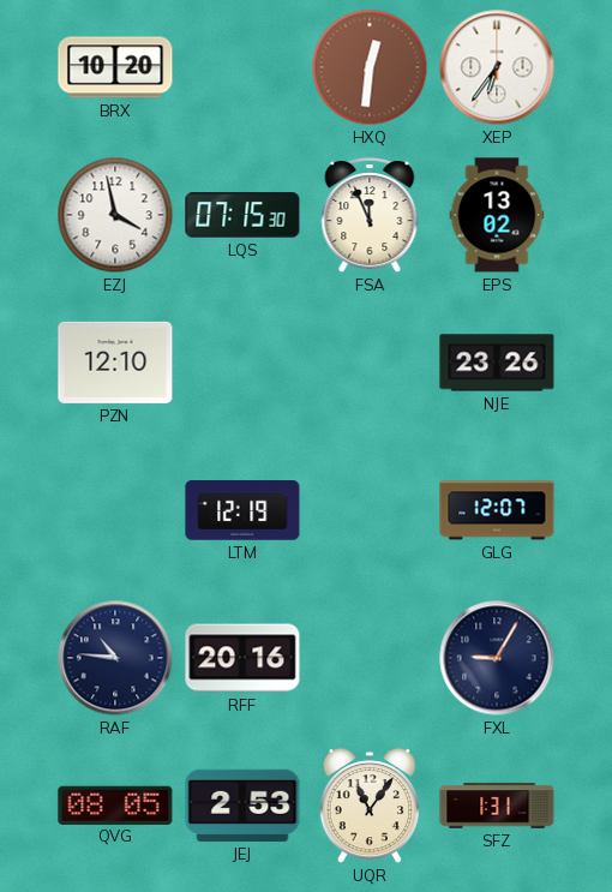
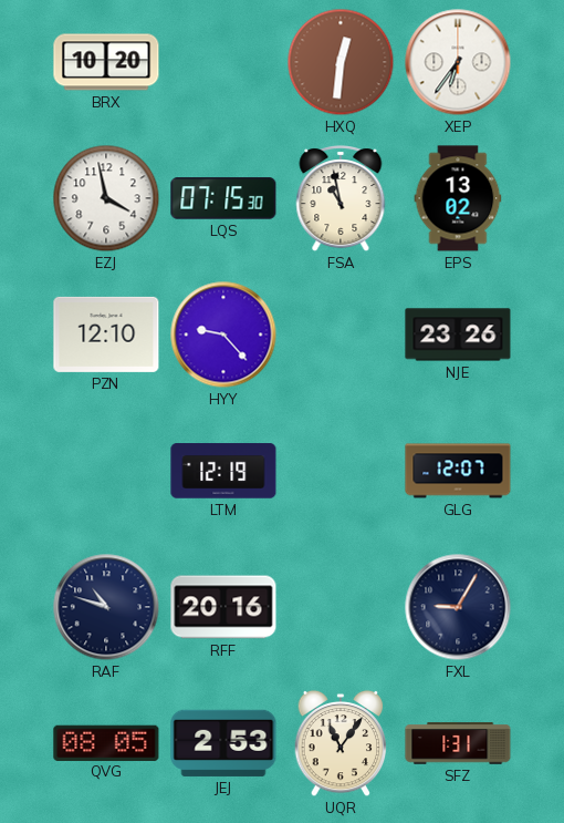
FSA: 11:56 -> 10:58
HYY: none -> 9:23
RAF: 10:46 -> 10:48
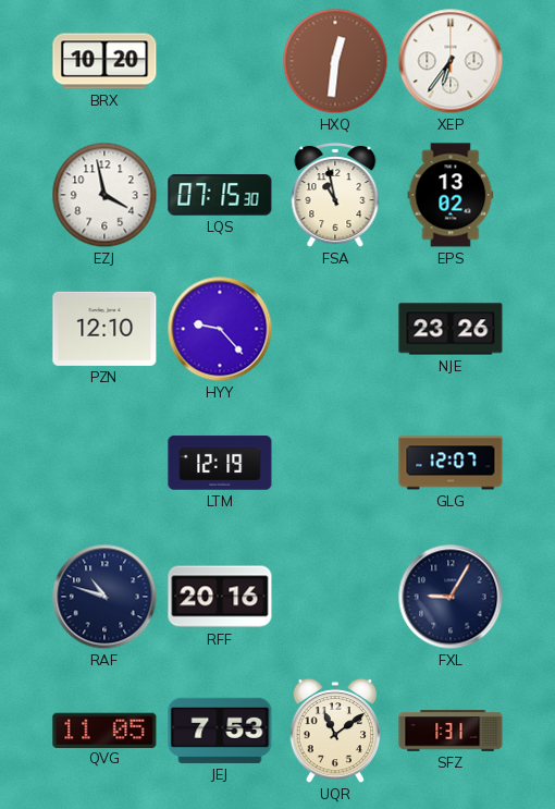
QVG: 08:05 -> 11:05
JEJ: 2:53 -> 7:53
UQR: 11:06 -> 11:09
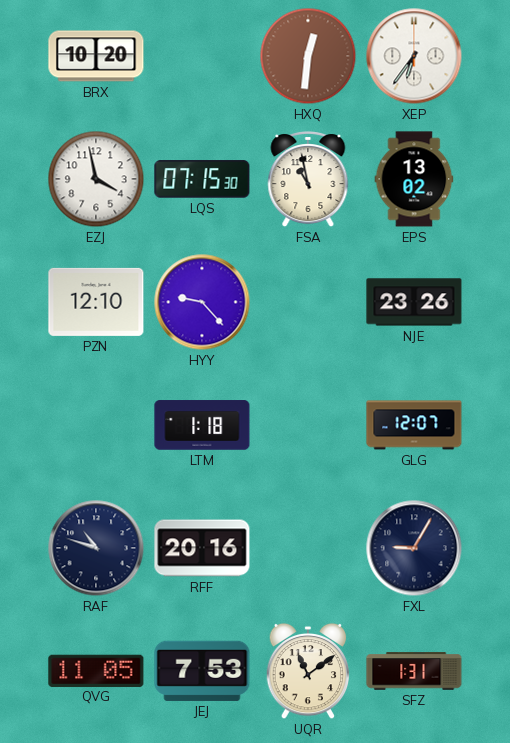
LTM: 12:19 -> 1:18
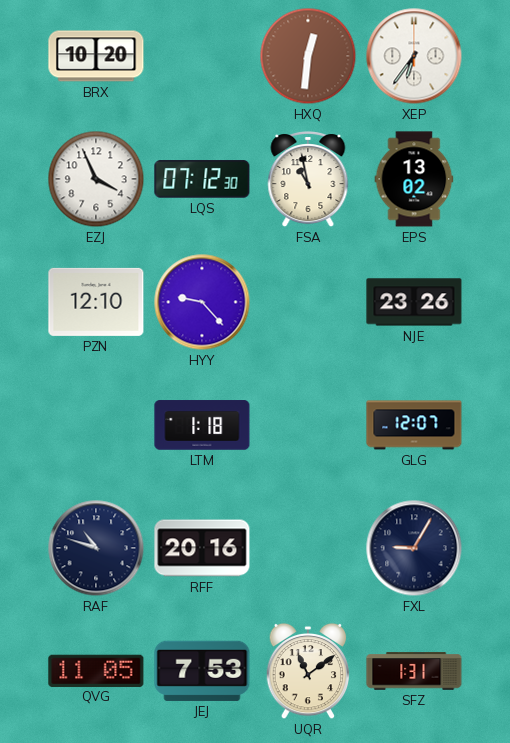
EZJ: 3:58 -> 3:56
LQS: 07:15 -> 07:12
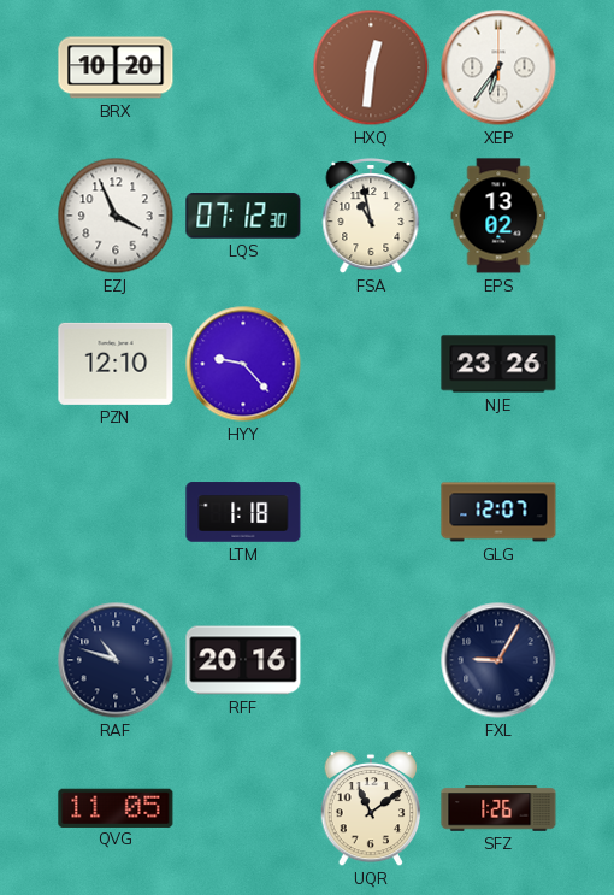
JEJ: 7:53 -> none
SFZ: 1:31 -> 1:26
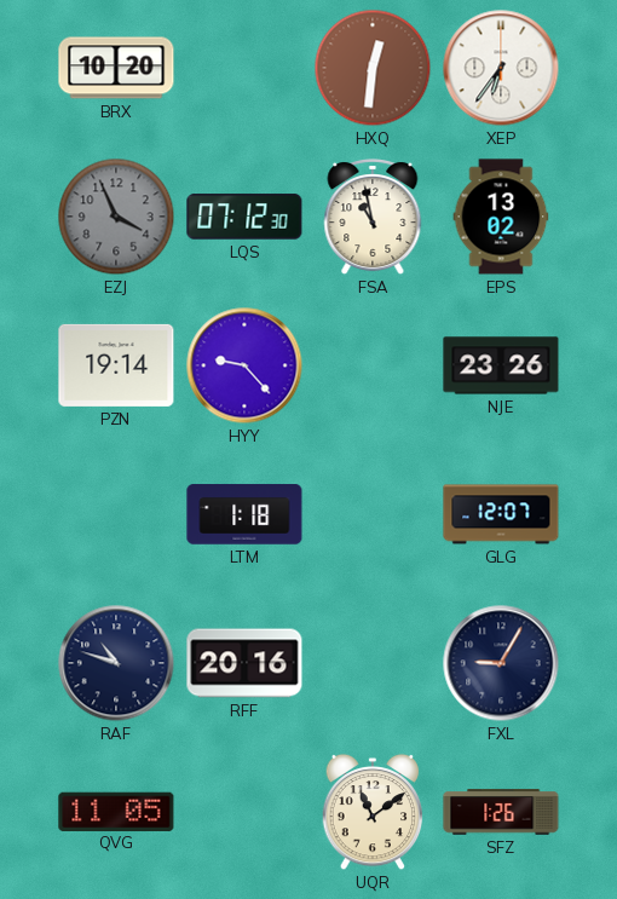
EZJ dial: white -> grey
PZN: 12:10 -> 19:14
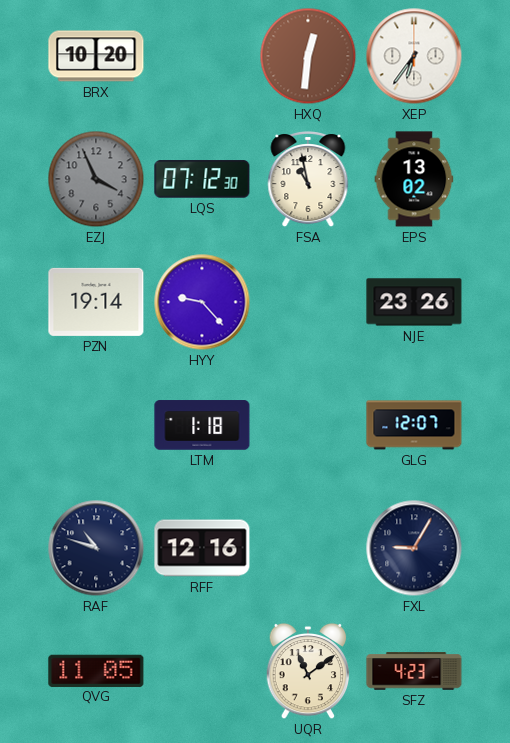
RFF: 20:16 -> 12:16
SFZ: 1:26 -> 4:23
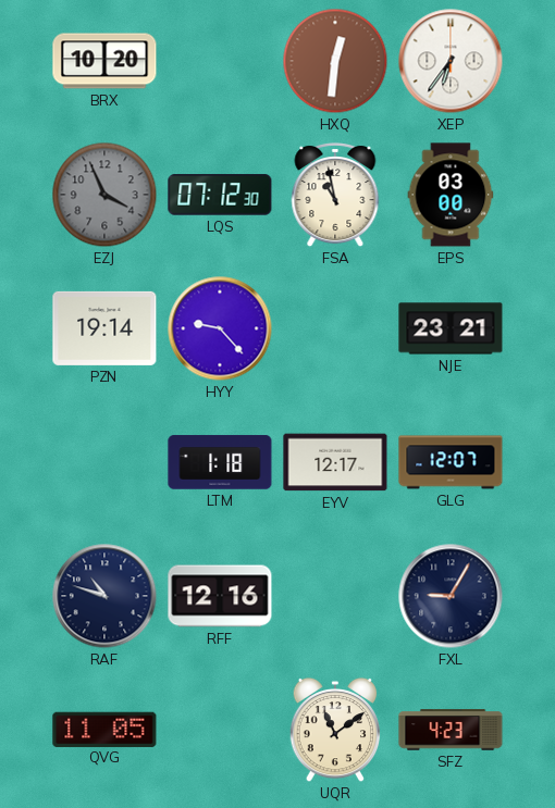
EPS: 13:02 -> 03:00
NJE: 23:26 -> 23:21
EYV: none -> 12:17
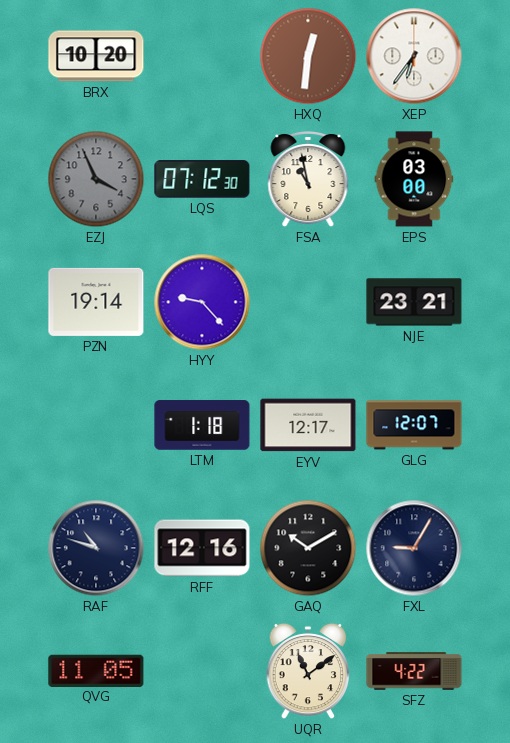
GAQ: none -> 10:10
SFZ: 4:23 -> 4:22
